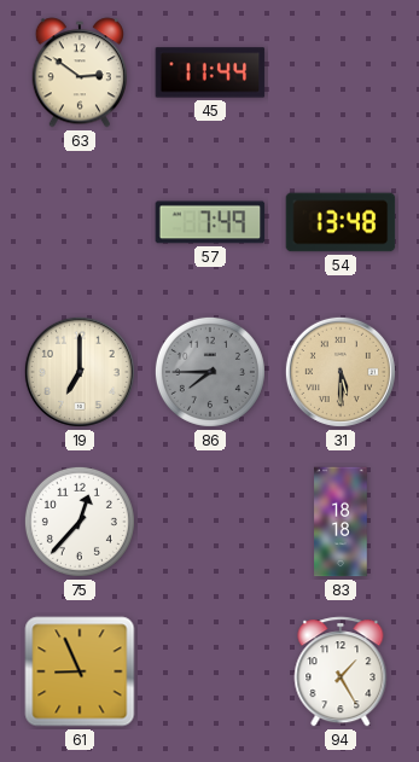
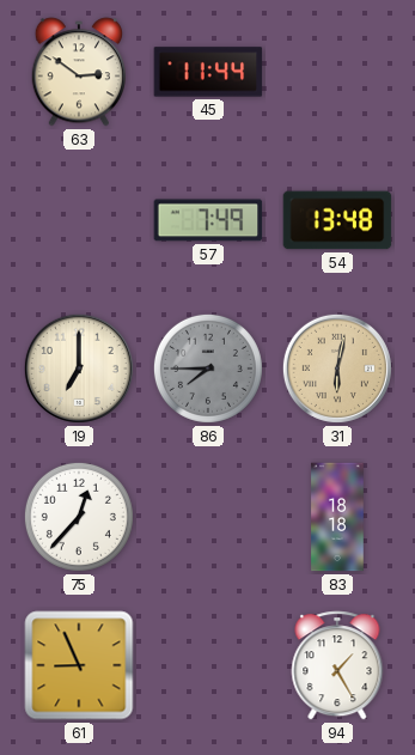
31: 5:30 -> 6:02
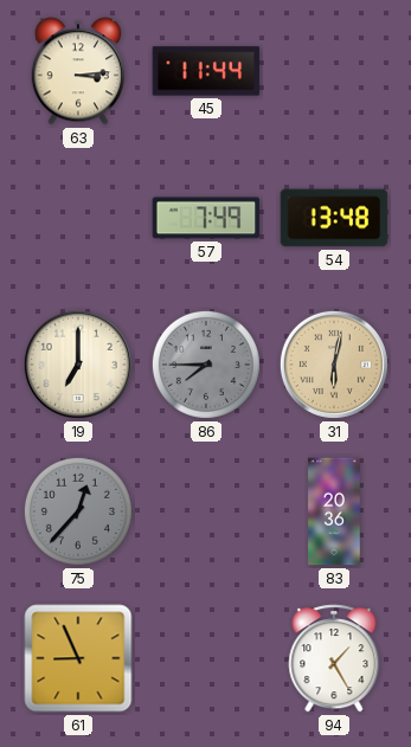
63: 2:51 -> 3:14
75 dial: white -> grey
83: 18:18 -> 20:36
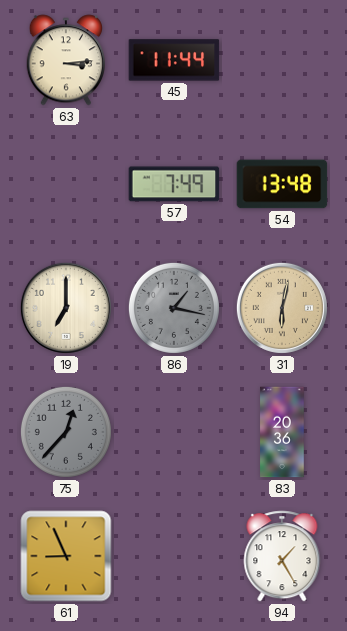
86: 7:45 -> 1:17
